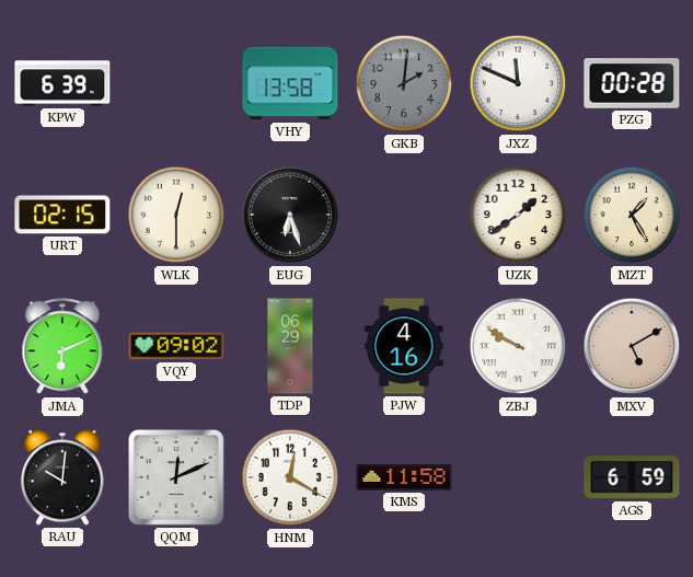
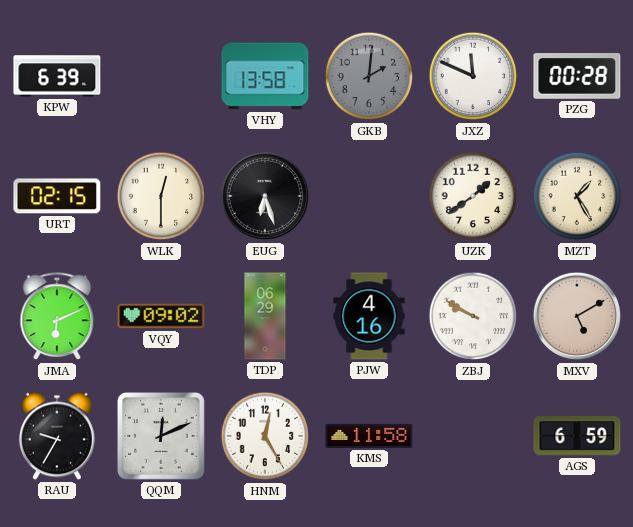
RAU: 10:01 -> 9:35
HNM: 12:20 -> 12:25
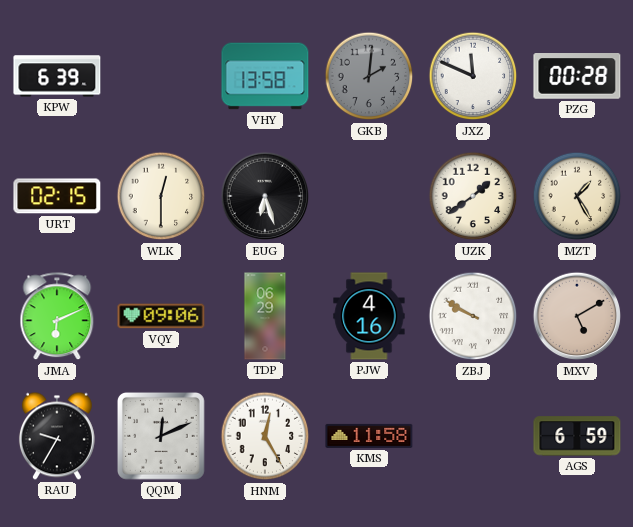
VQY: 09:02 -> 09:06
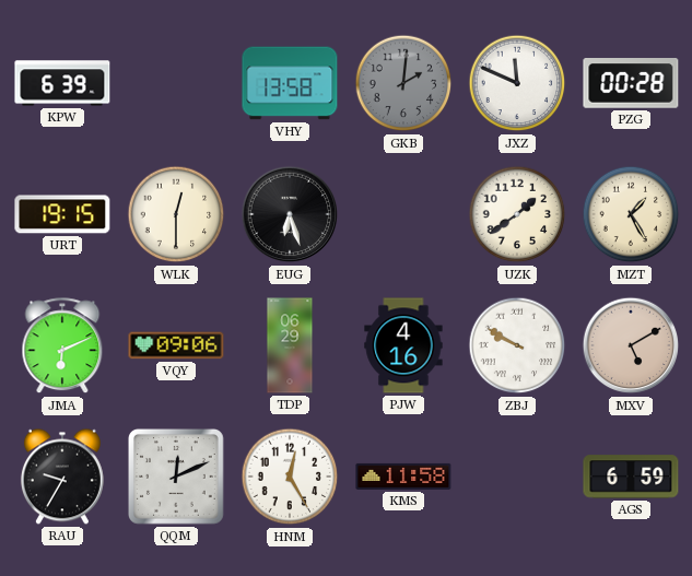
URT: 02:15 -> 19:15
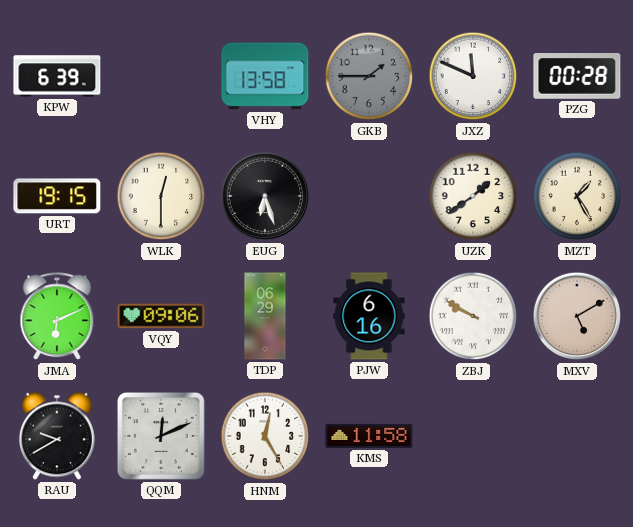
GKB: 2:01 -> 1:45
PJW: 4:16 -> 6:16
RAU: 9:35 -> 9:40
AGS: 6:59 -> none
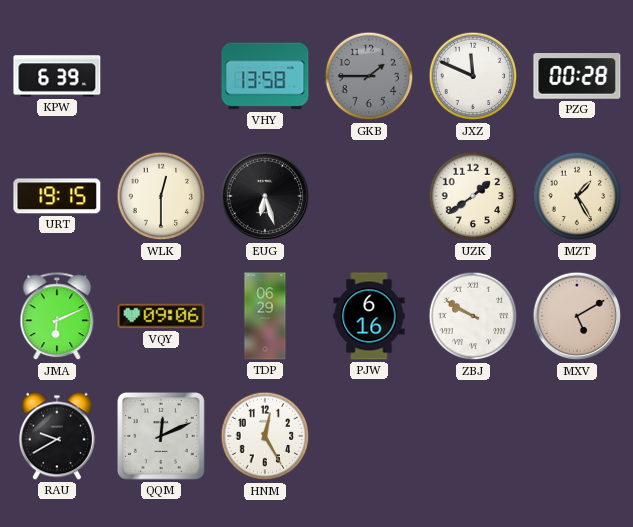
KMS: 11:58 -> none
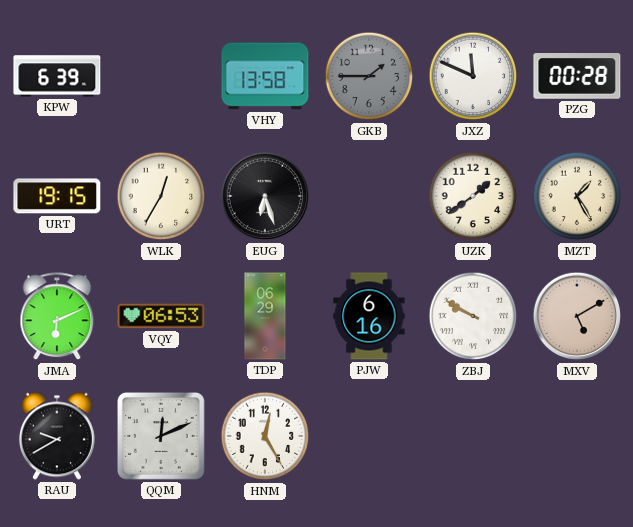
WLK: 12:30 -> 12:35
VQY: 09:06 -> 06:53
